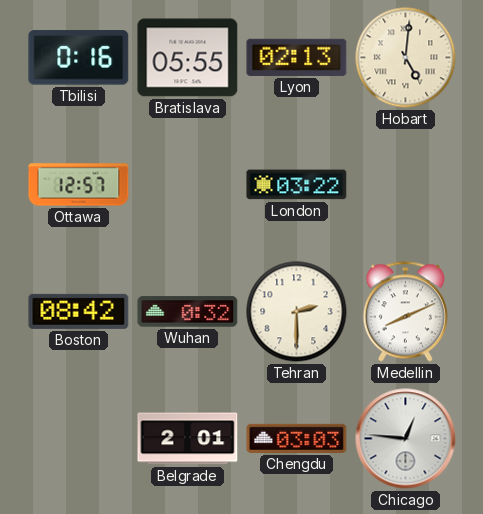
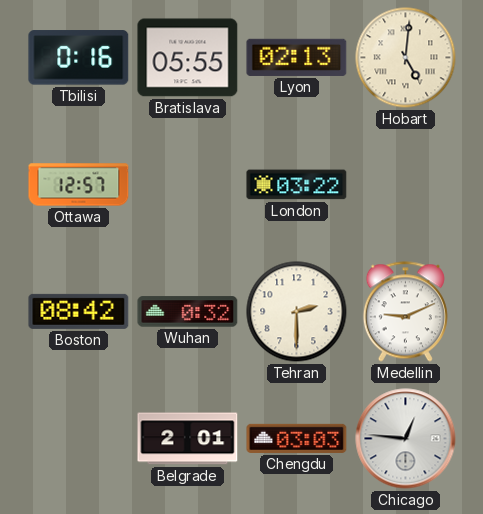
Medellin: 8:11 -> 9:11
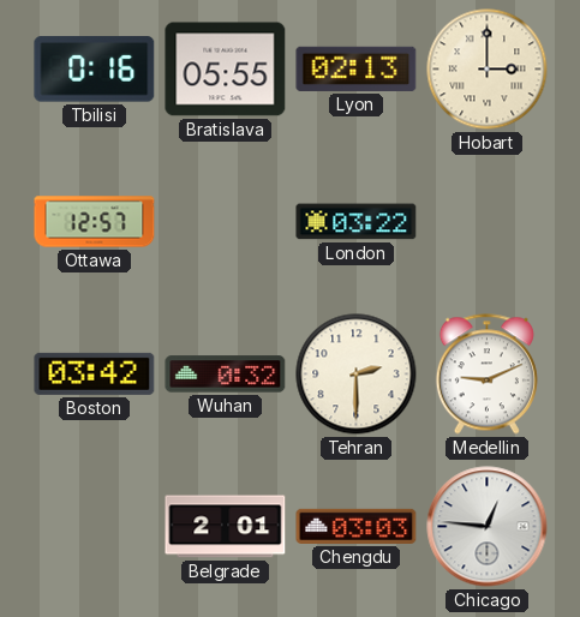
Hobart: 5:01 -> 3:00
Boston: 08:42 -> 03:42
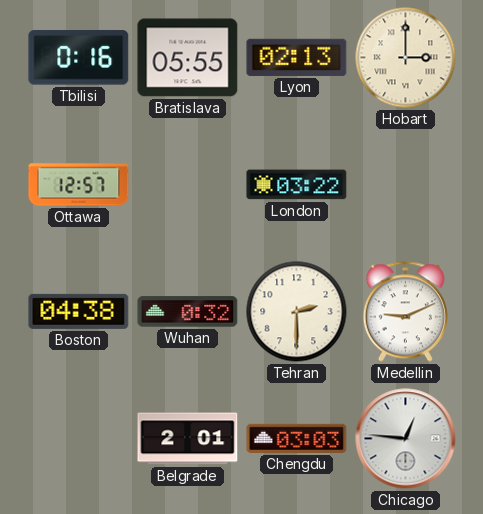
Boston: 03:42 -> 04:38
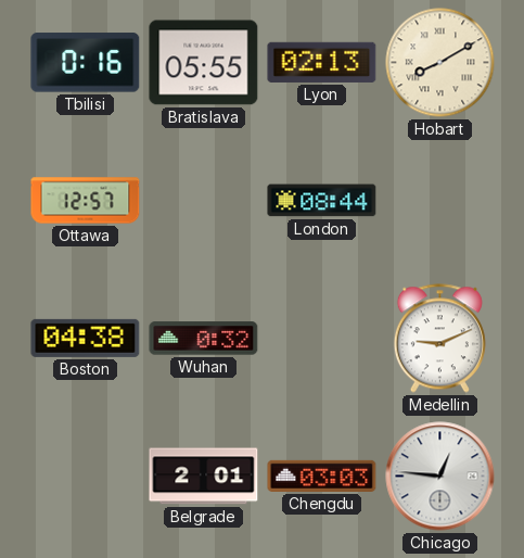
Hobart: 3:00 -> 8:10
London: 03:22 -> 08:44
Tehran: 2:30 -> none
